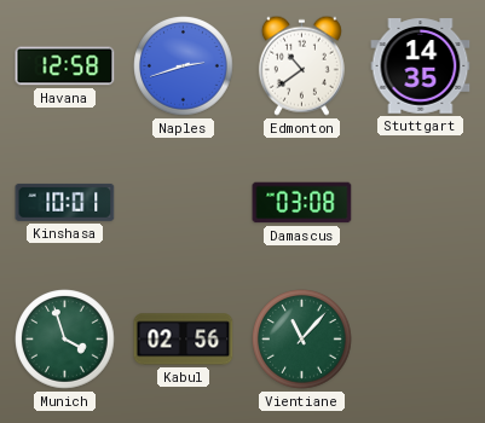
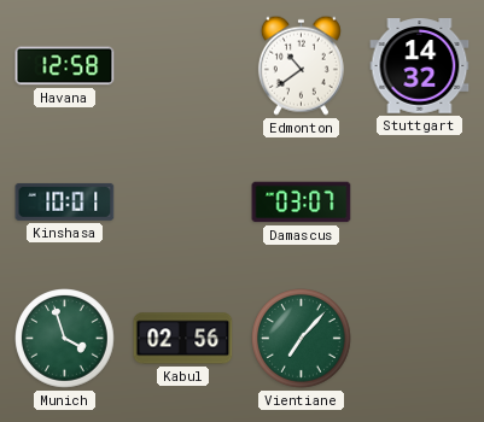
Naples: 2:42 -> none
Stuttgart: 14:35 -> 14:32
Damascus: 03:08 -> 03:07
Vientiane: 11:07 -> 7:07
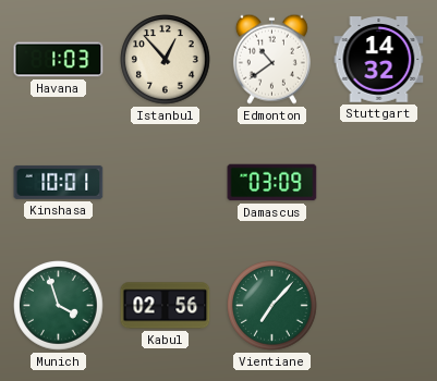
Havana: 12:58 -> 1:03
Istanbul: none -> 12:53
Damascus: 03:07 -> 03:09
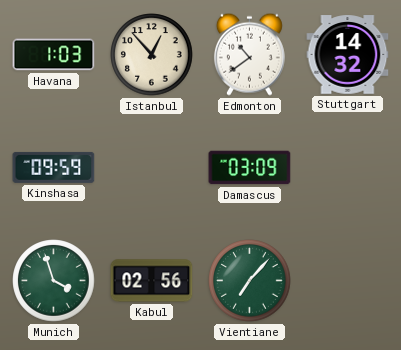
Kinshasa: 10:01 -> 09:59
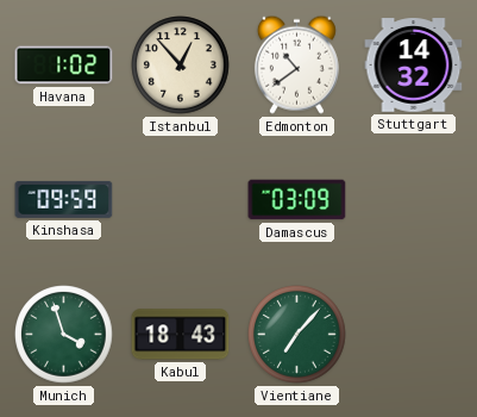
Havana: 1:03 -> 1:02
Kabul: 02:56 -> 18:43
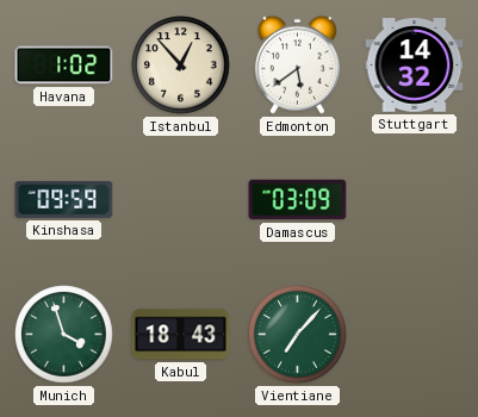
Edmonton: 10:39 -> 5:39
